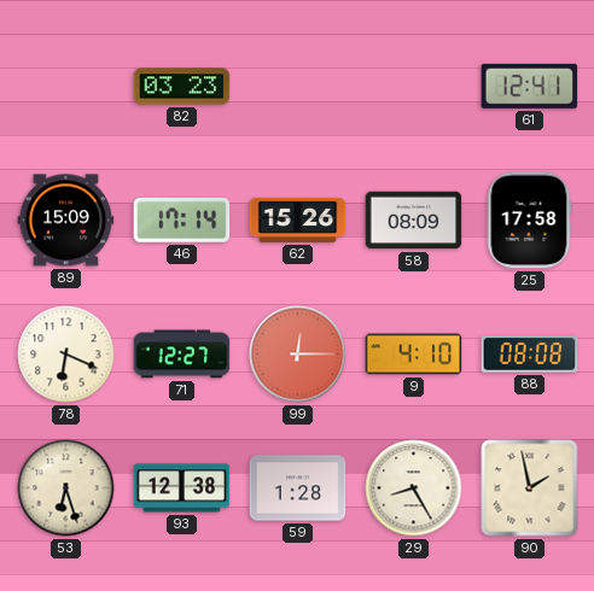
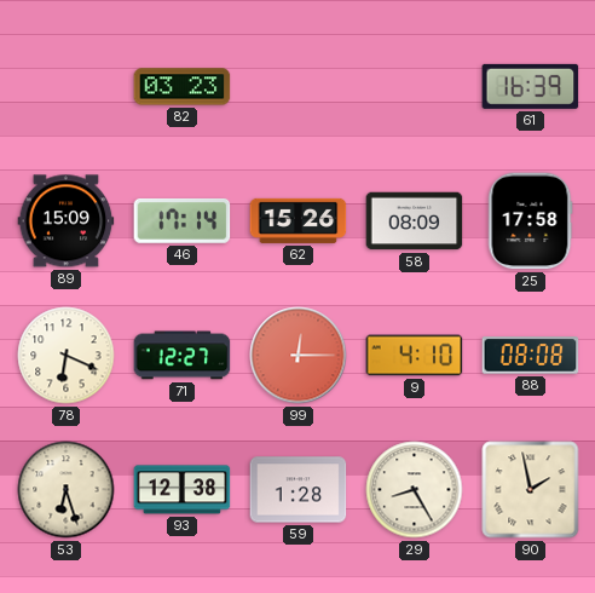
61: 12:41 -> 16:39
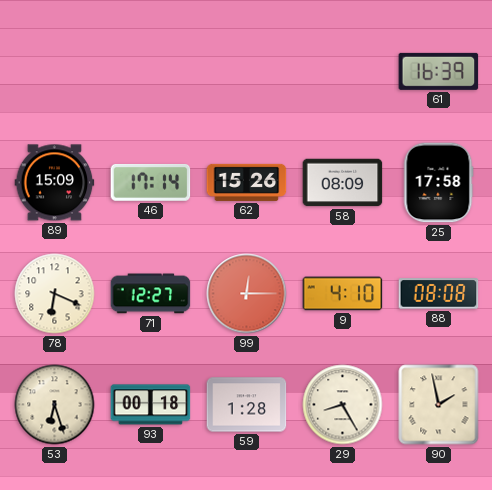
82: 03:23 -> none
93: 12:38 -> 00:18
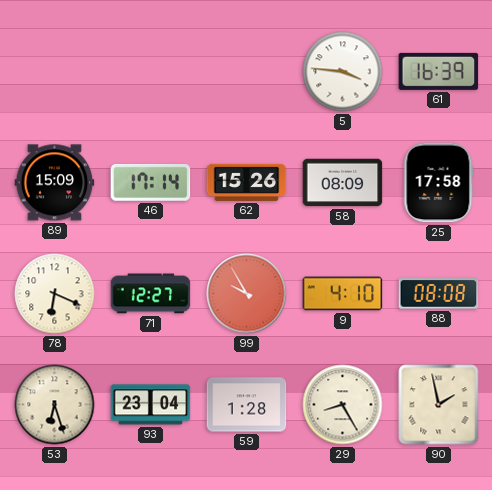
5: none -> 3:46
99: 12:15 -> 9:55
93: 00:18 -> 23:04
